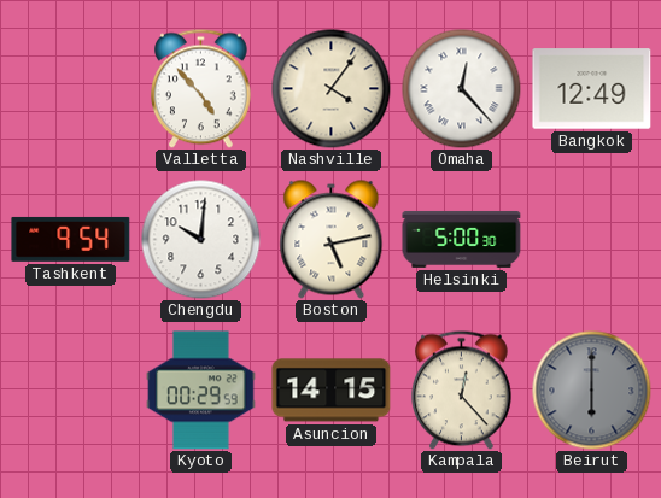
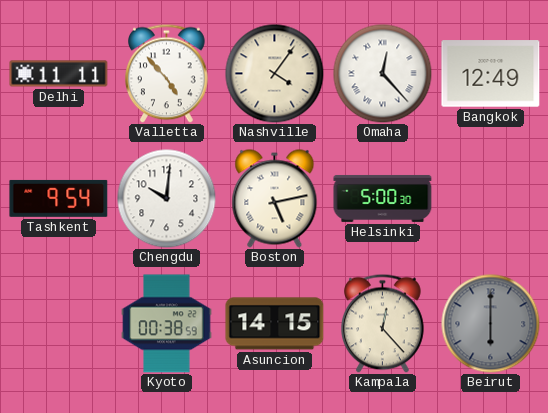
Delhi: none -> 11:11
Kyoto: 00:29 -> 00:38
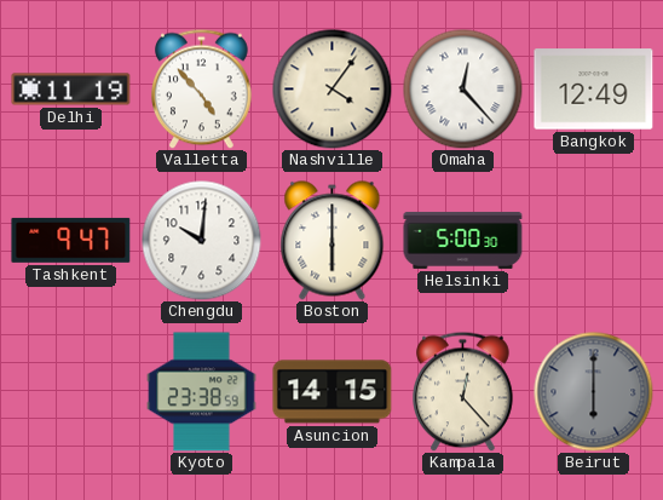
Delhi: 11:11 -> 11:19
Tashkent: 9:54 -> 9:47
Boston: 5:13 -> 6:00
Kyoto: 00:38 -> 23:38
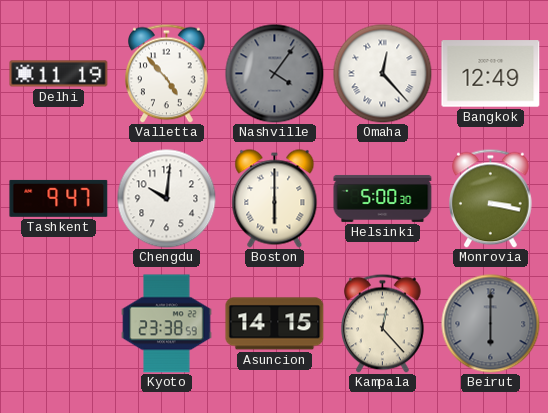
Nashville dial: cream -> grey
Monrovia: none -> 3:17
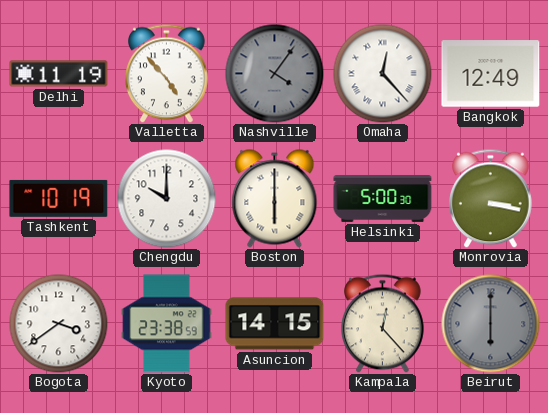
Tashkent: 9:47 -> 10:19
Chengdu: 10:01 -> 10:00
Bogota: none -> 3:39
